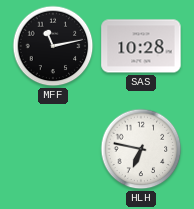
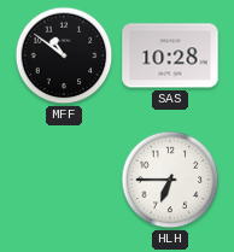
MFF: 11:13 -> 10:51
HLH: 6:47 -> 6:45
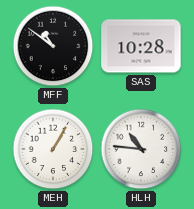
MEH: none -> 1:05
HLH: 6:45 -> 10:46
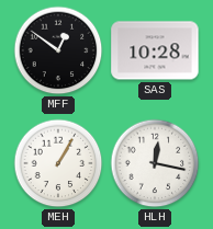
MFF: 10:51 -> 12:51
HLH: 10:46 -> 12:17
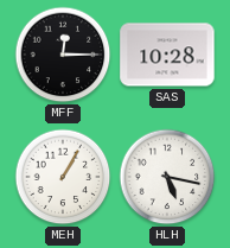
MFF: 12:51 -> 12:15
HLH: 12:17 -> 5:17
